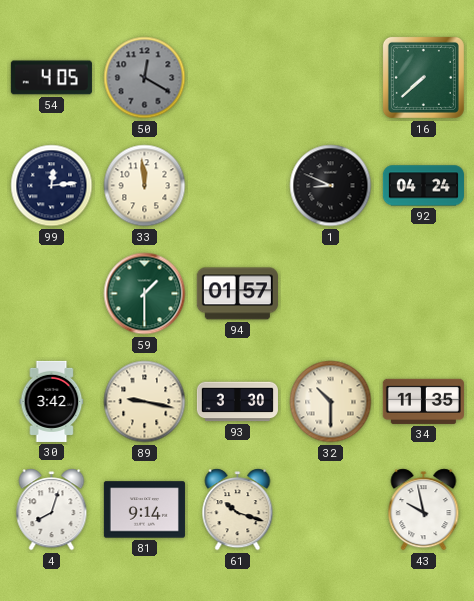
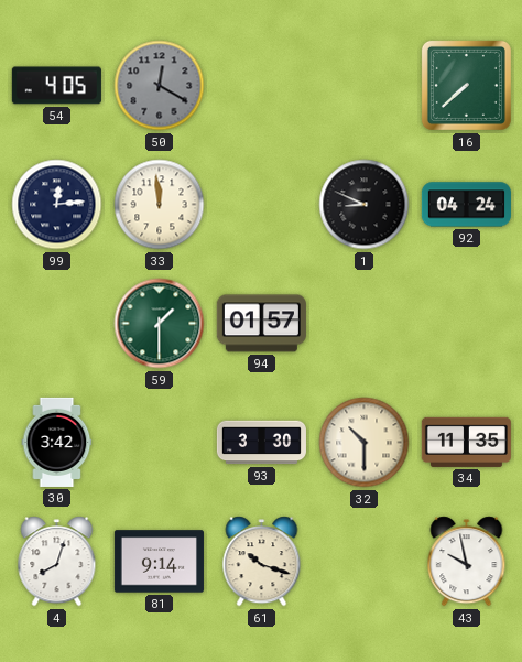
89: 9:17 -> none
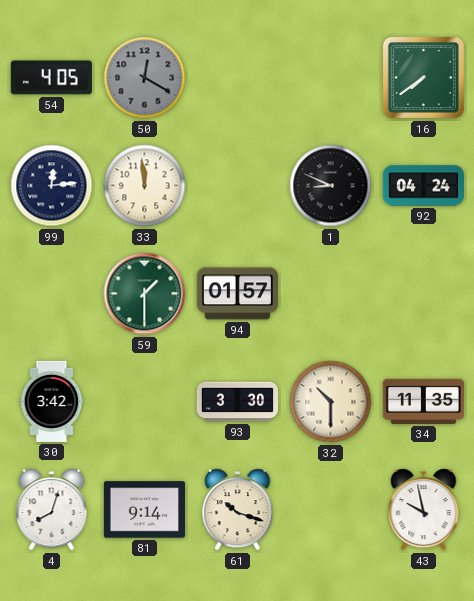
16: 7:38 -> 7:39
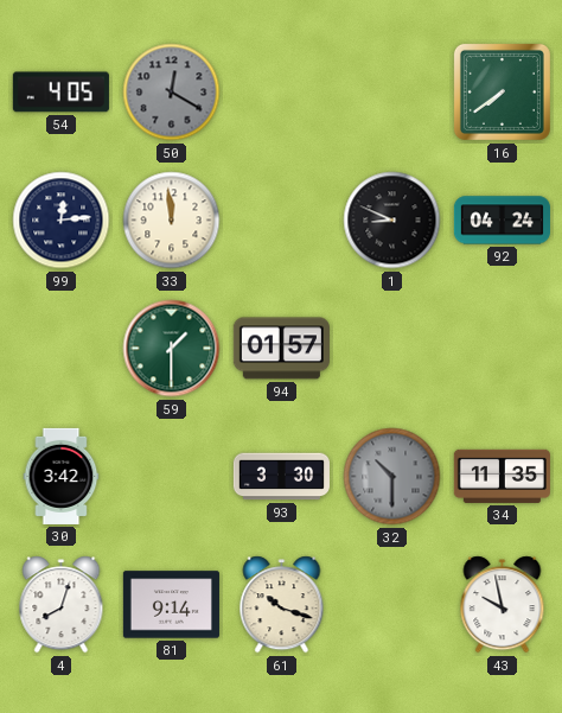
32 dial: cream -> grey
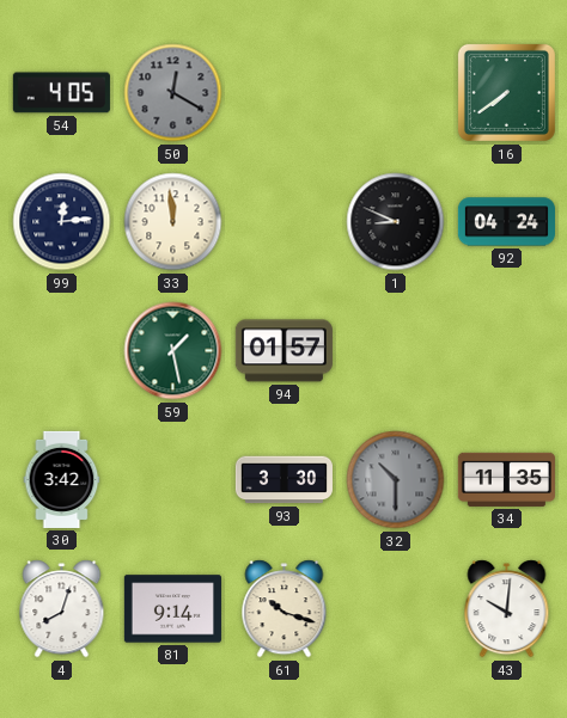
59: 1:30 -> 1:28
43: 9:58 -> 10:01
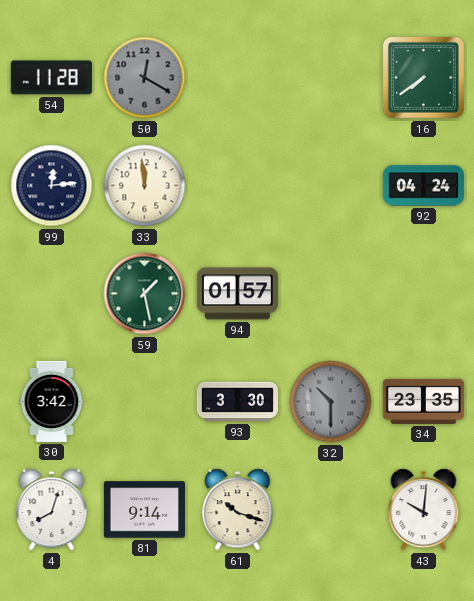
54: 4:05 -> 11:28
1: 8:49 -> none
34: 11:35 -> 23:35
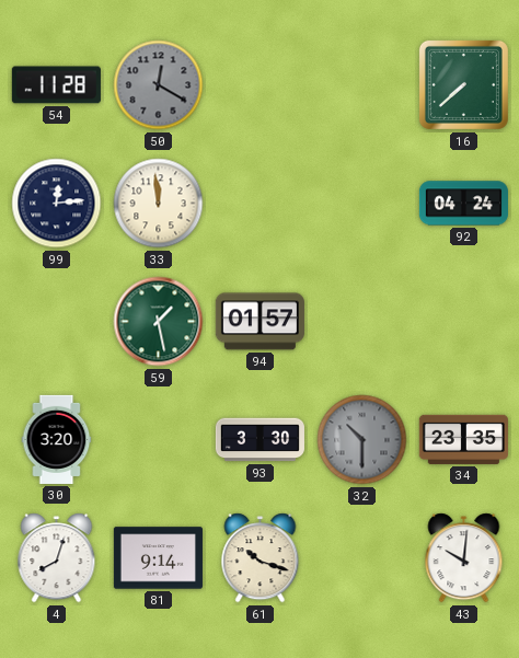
16: 7:39 -> 7:38
30: 3:42 -> 3:20
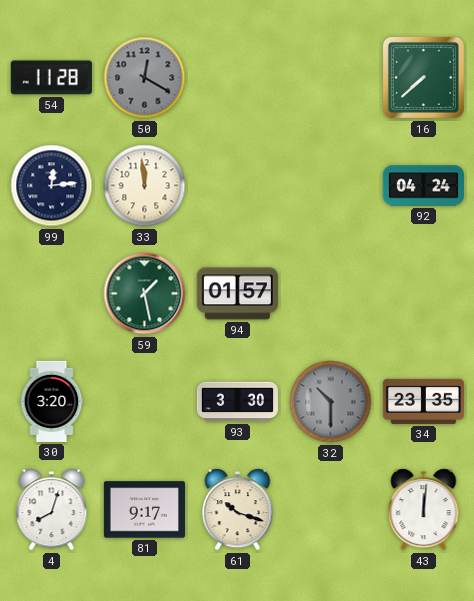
81: 9:14 -> 9:17
43: 10:01 -> 12:01
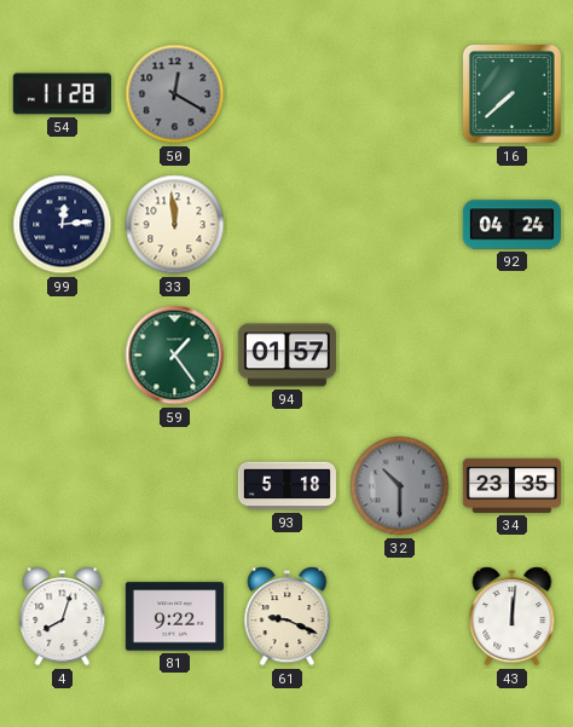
59: 1:28 -> 1:24
30: 3:20 -> none
93: 3:30 -> 5:18
81: 9:17 -> 9:22
61: 10:18 -> 9:19
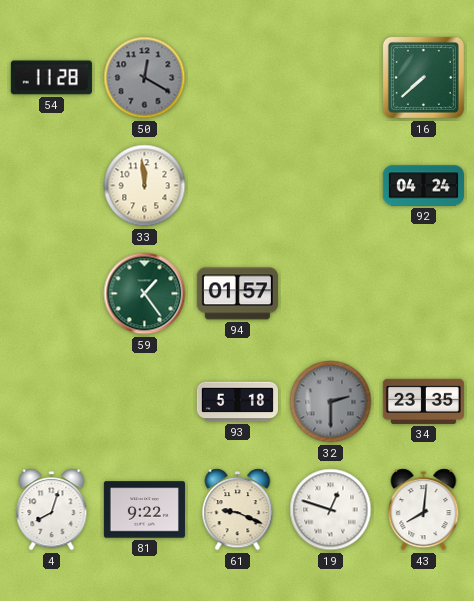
99: 12:14 -> none
32: 10:30 -> 2:30
19: none -> 12:48
43: 12:01 -> 8:01
